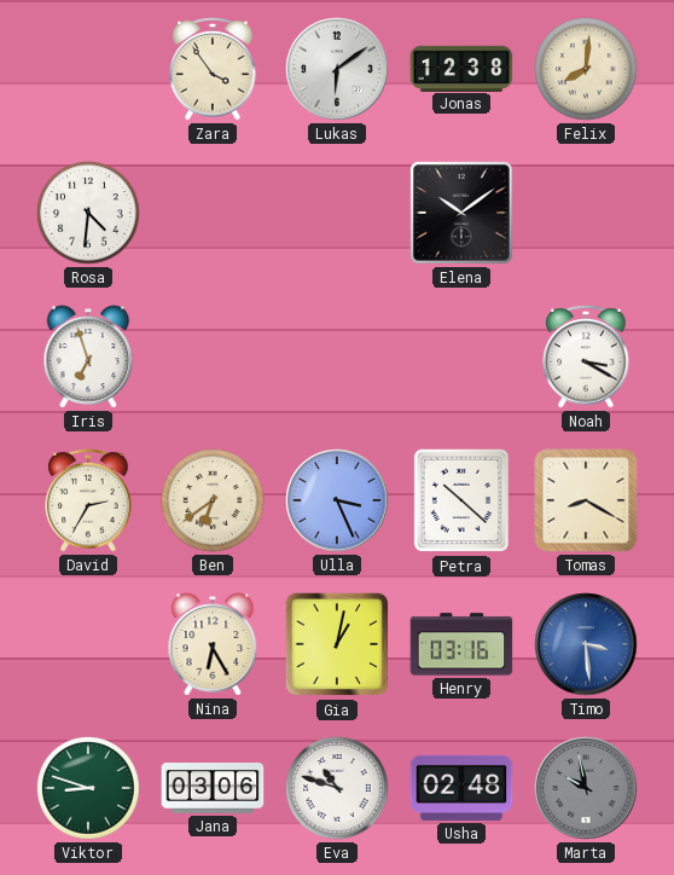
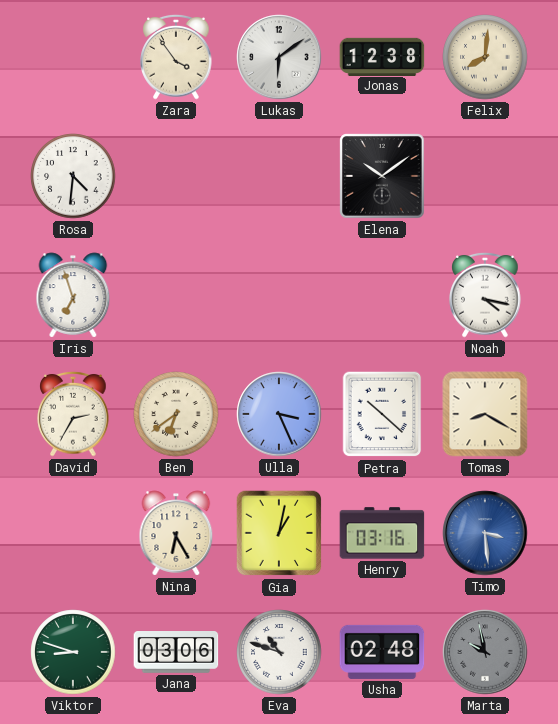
Noah: 3:20 -> 4:17
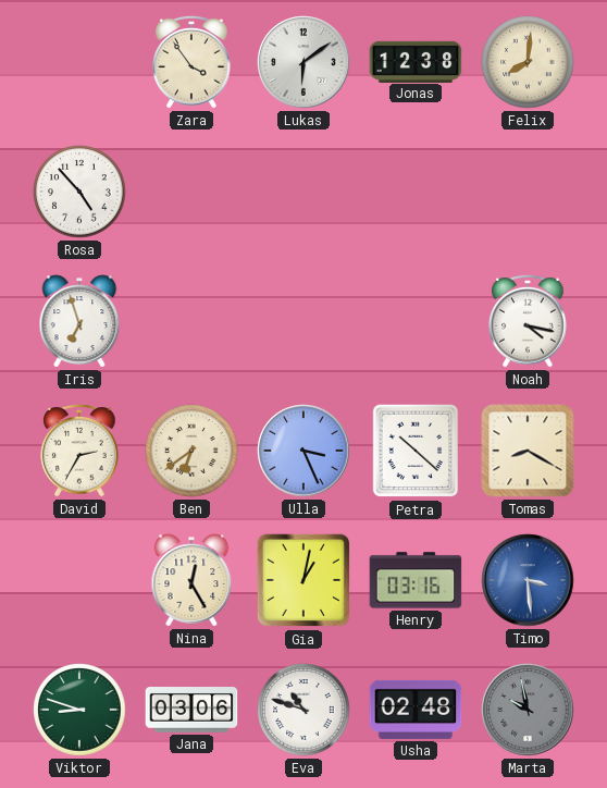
Rosa: 4:31 -> 4:53
Elena: 10:09 -> none
Nina: 6:25 -> 12:25
